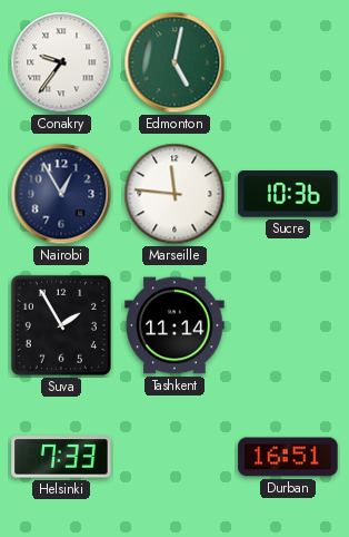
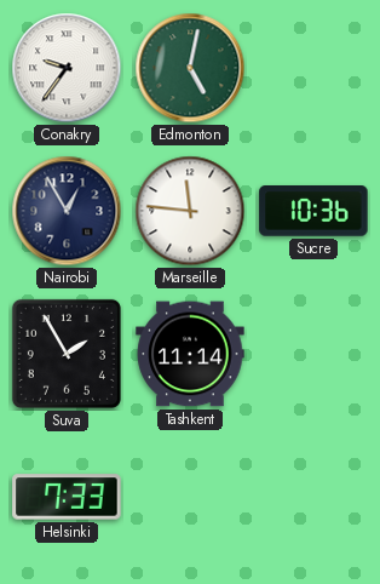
Durban: 16:51 -> none
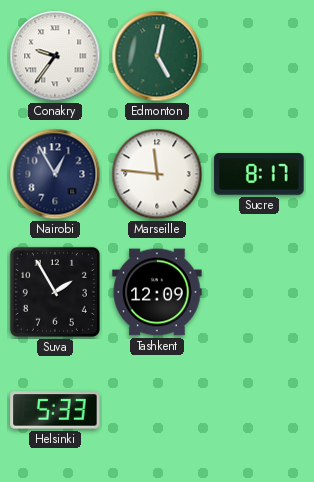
Sucre: 10:36 -> 8:17
Tashkent: 11:14 -> 12:09
Helsinki: 7:33 -> 5:33
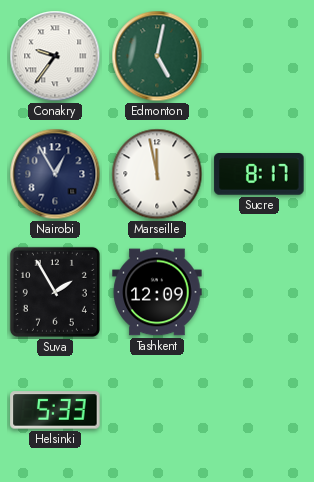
Marseille: 11:46 -> 11:58
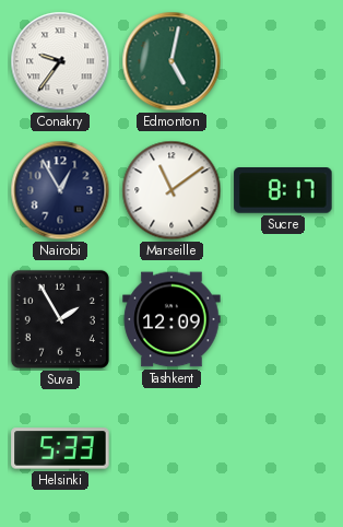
Marseille: 11:58 -> 11:09
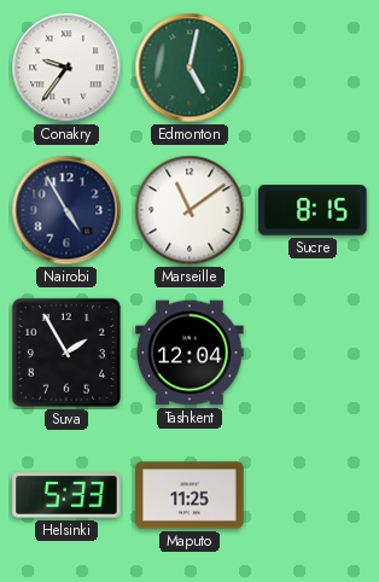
Nairobi: 12:55 -> 4:55
Sucre: 8:17 -> 8:15
Tashkent: 12:09 -> 12:04
Maputo: none -> 11:25
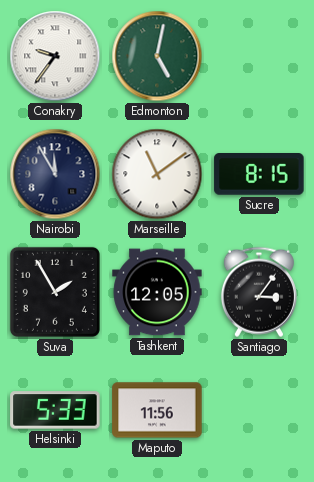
Nairobi: 4:55 -> 11:55
Tashkent: 12:04 -> 12:05
Santiago: none -> 3:06
Maputo: 11:25 -> 11:56
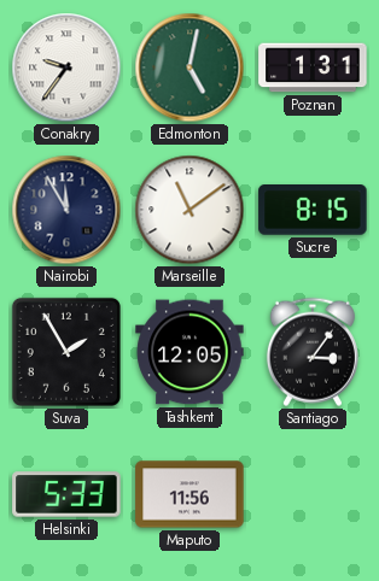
Poznan: none -> 1:31
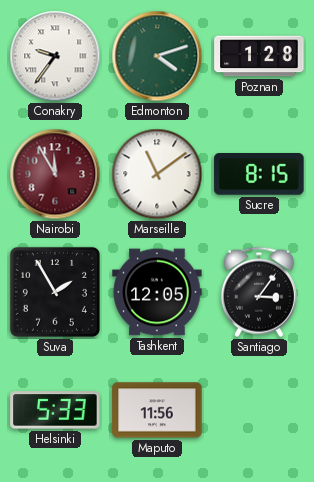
Edmonton: 5:02 -> 4:12
Poznan: 1:31 -> 1:28
Nairobi dial: navy -> burgundy
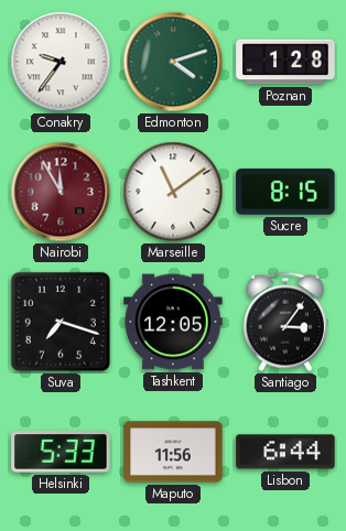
Suva: 1:55 -> 7:18
Lisbon: none -> 6:44
